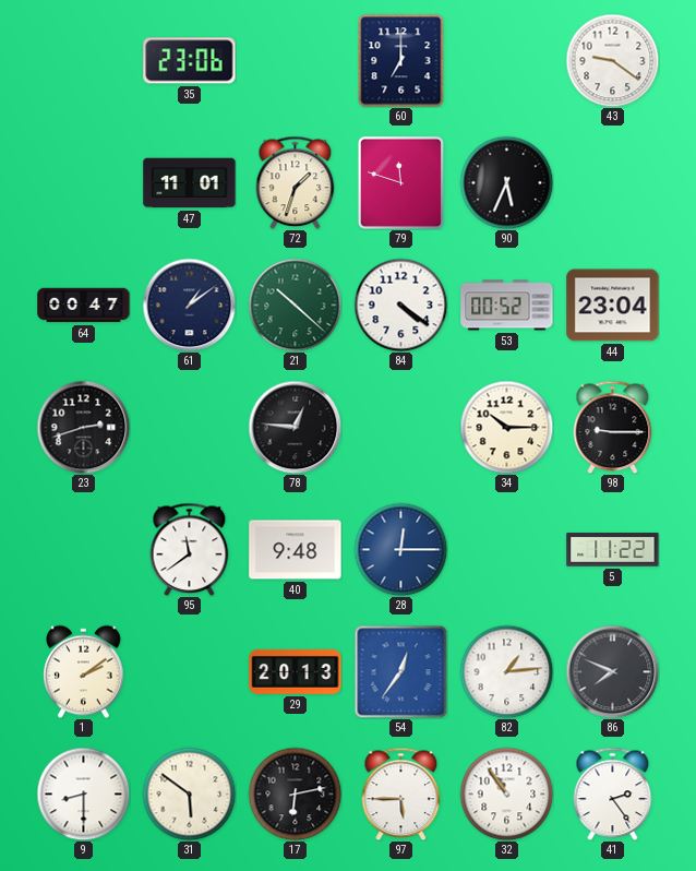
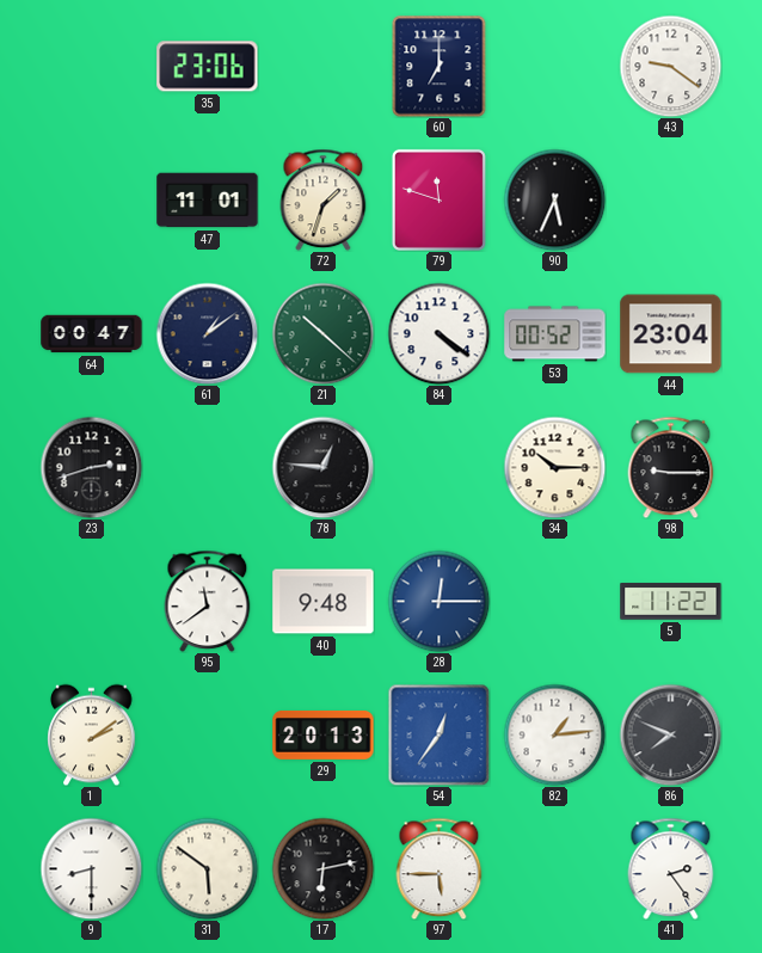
32: 10:54 -> none
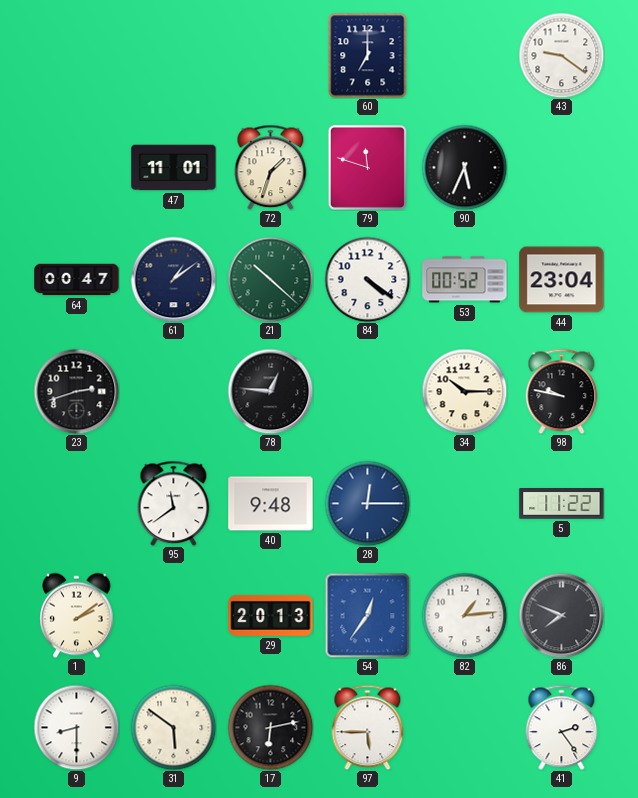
35: 23:06 -> none
98: 9:15 -> 9:47
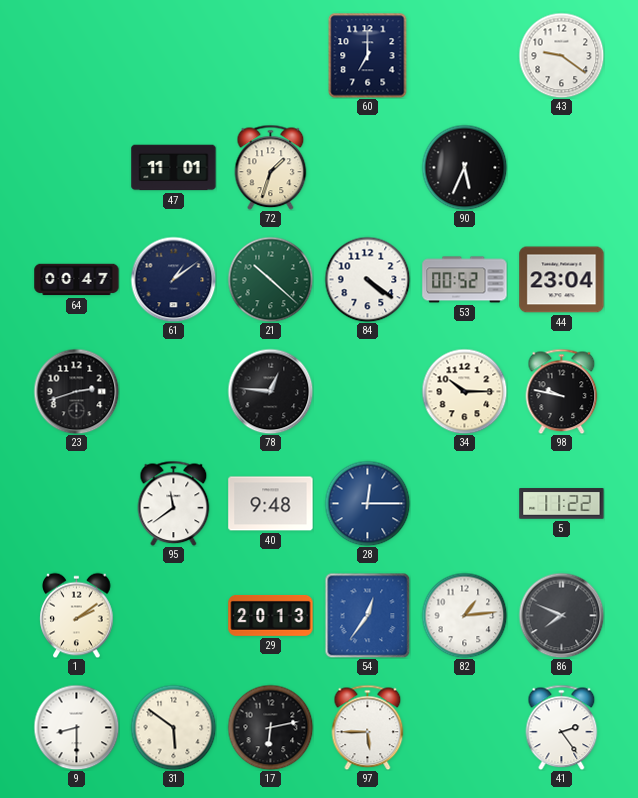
79: 11:48 -> none
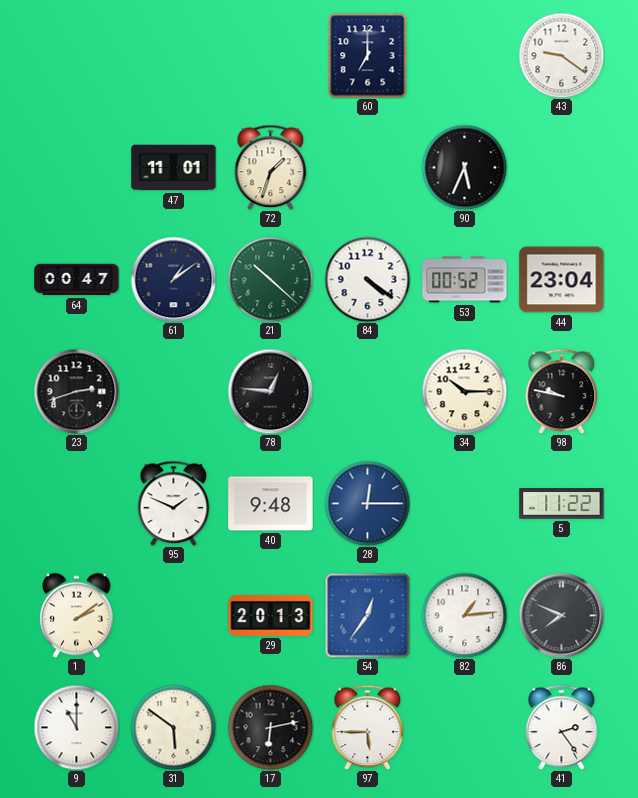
95: 11:39 -> 1:49
9: 8:30 -> 11:00
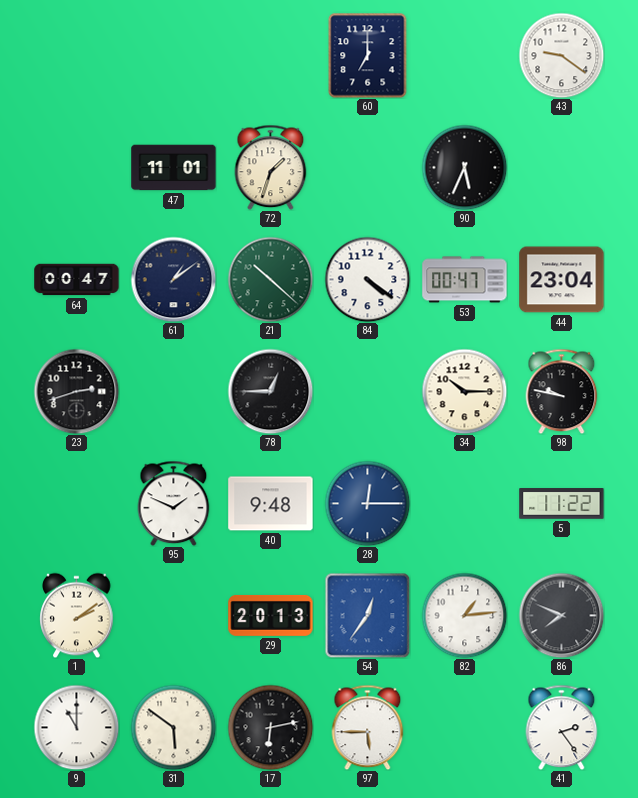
53: 00:52 -> 00:47
78: 12:46 -> 12:45
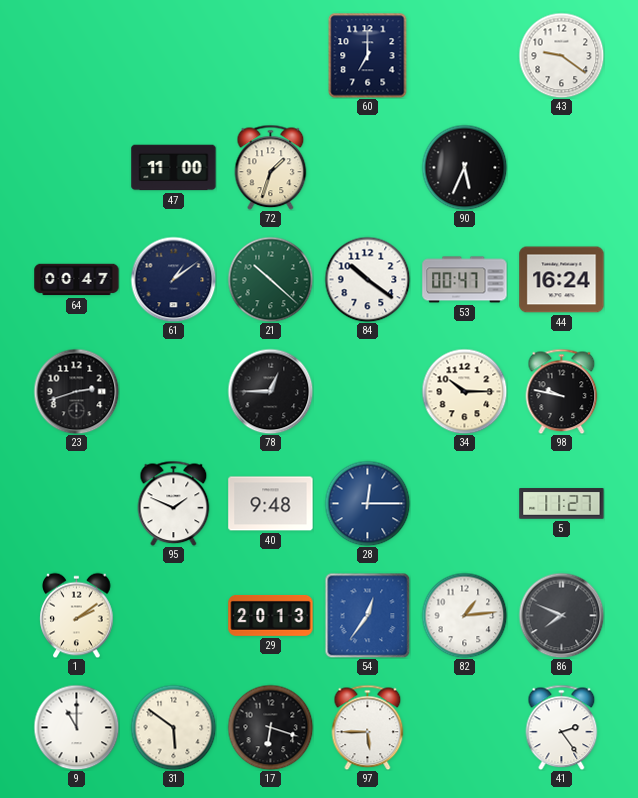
47: 11:01 -> 11:00
84: 4:21 -> 10:21
44: 23:04 -> 16:24
5: 11:22 -> 11:27
17: 6:13 -> 6:18
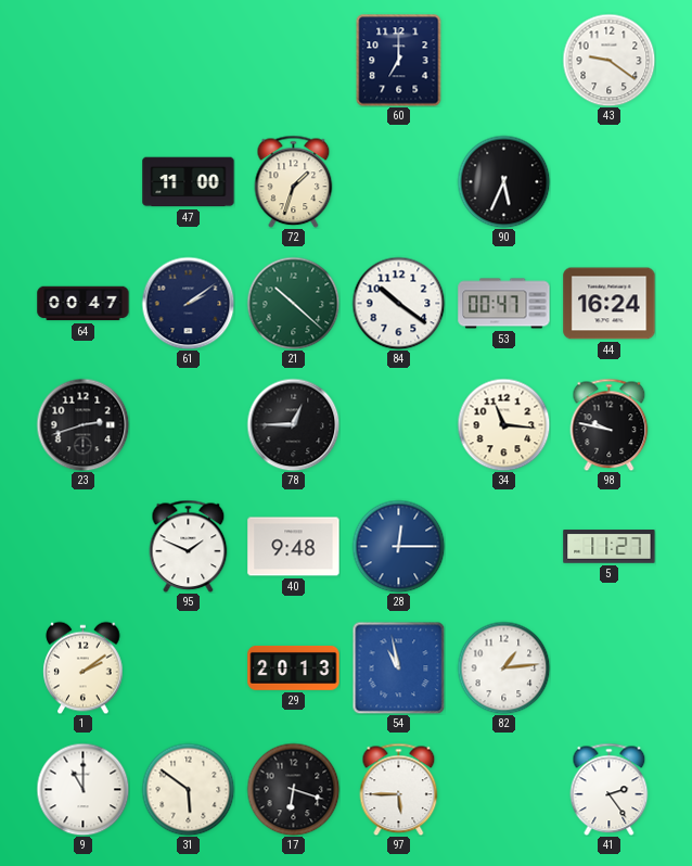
61: 1:09 -> 2:09
34: 10:15 -> 11:16
54: 12:36 -> 10:58
86: 7:49 -> none
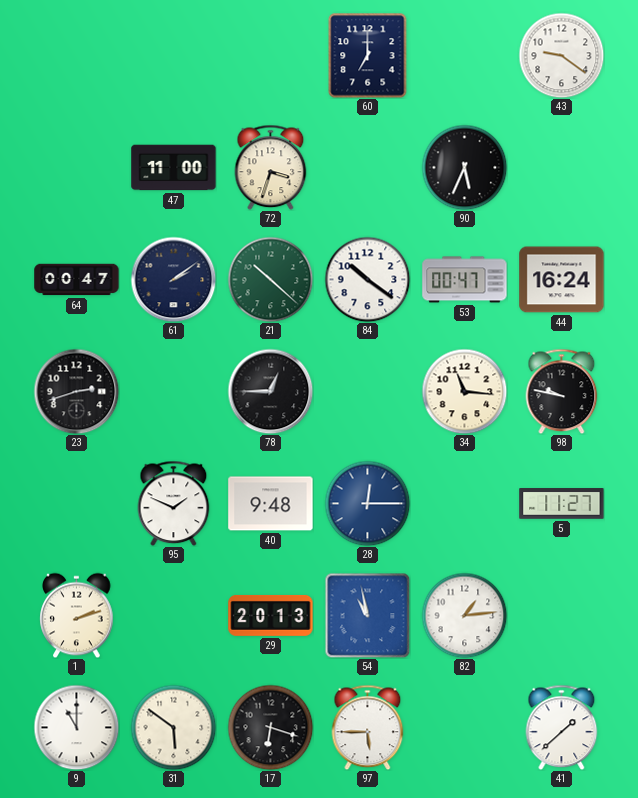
72: 1:33 -> 3:33
1: 2:09 -> 2:12
41: 2:24 -> 1:38
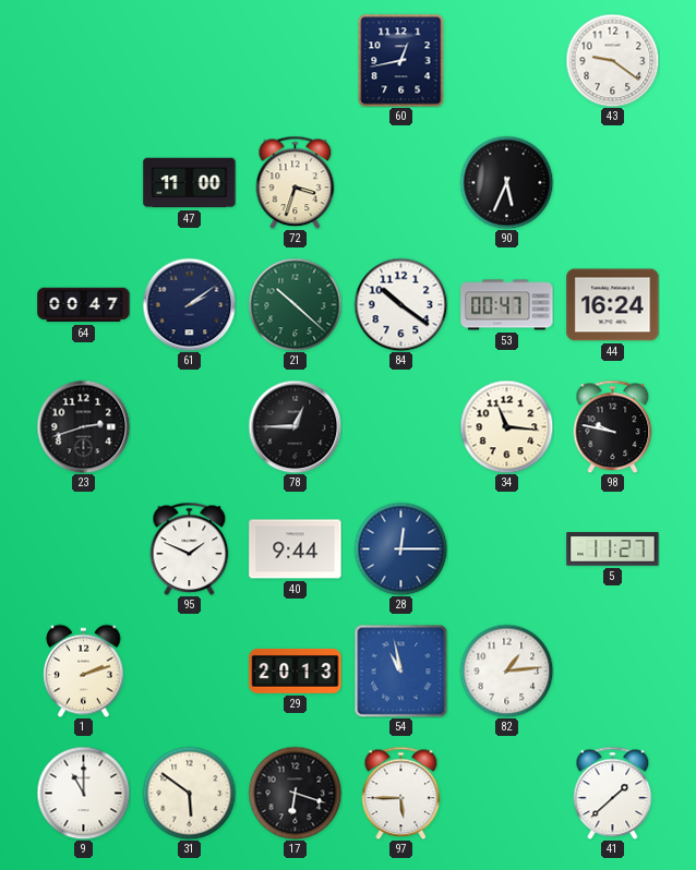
60: 7:00 -> 12:43
40: 9:48 -> 9:44
